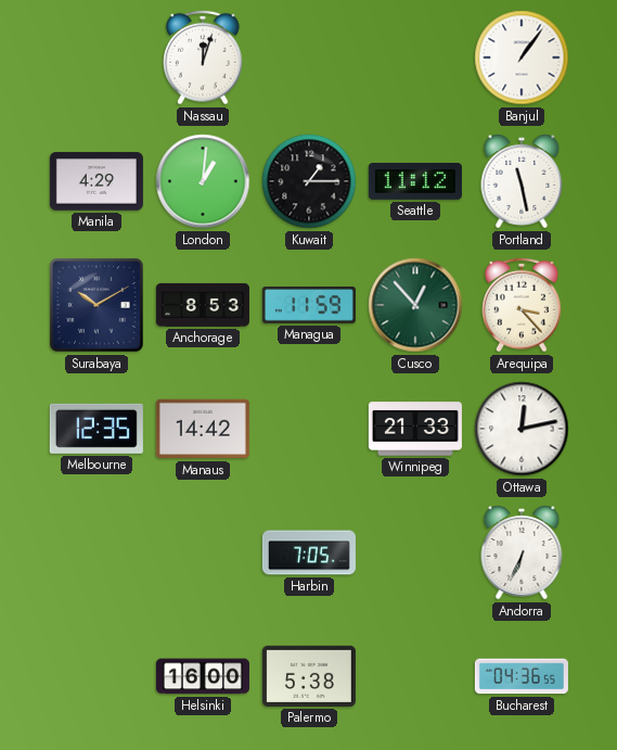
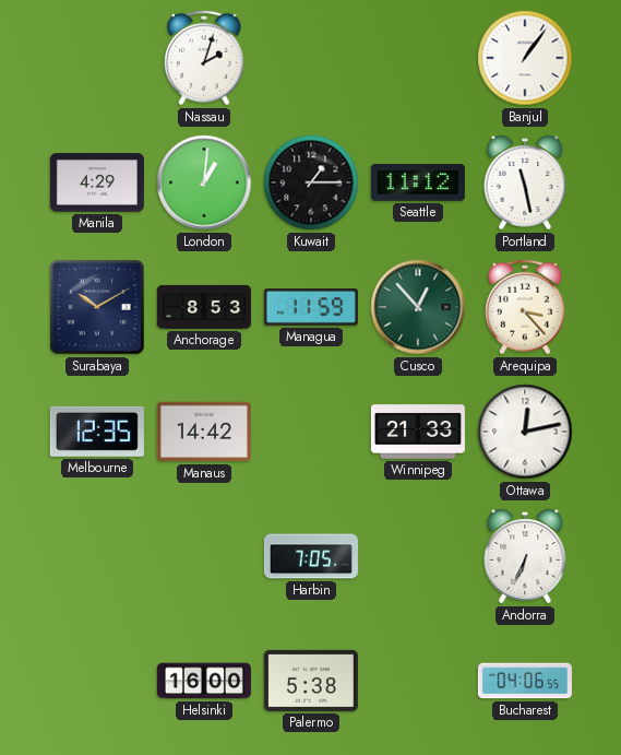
Nassau: 12:03 -> 2:03
Bucharest: 04:36 -> 04:06
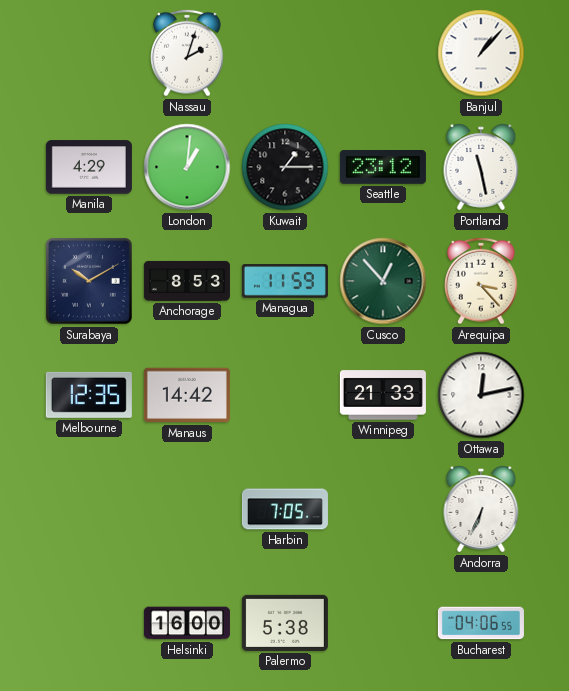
Banjul: 1:06 -> 1:07
Seattle: 11:12 -> 23:12
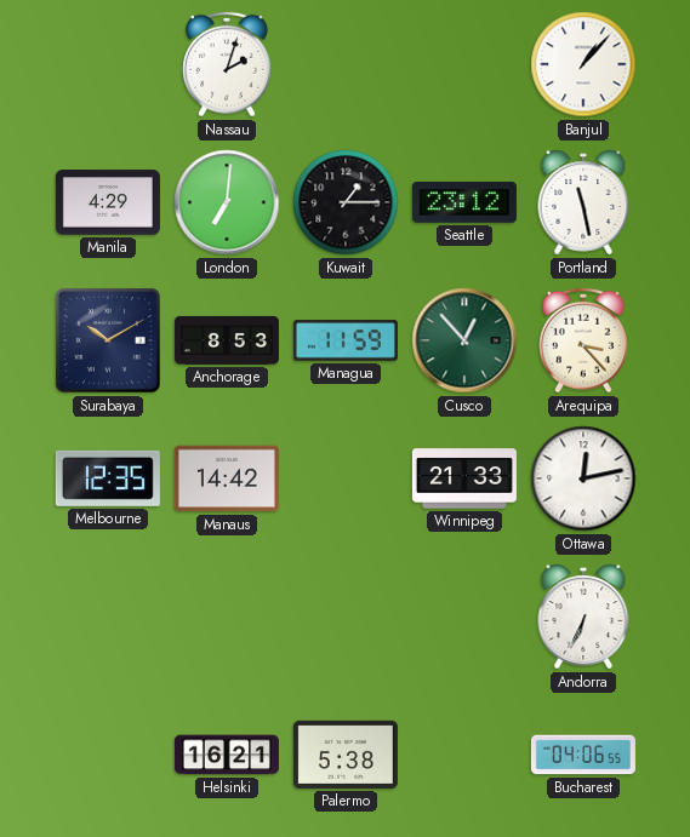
London: 1:01 -> 7:01
Harbin: 7:05 -> none
Helsinki: 16:00 -> 16:21
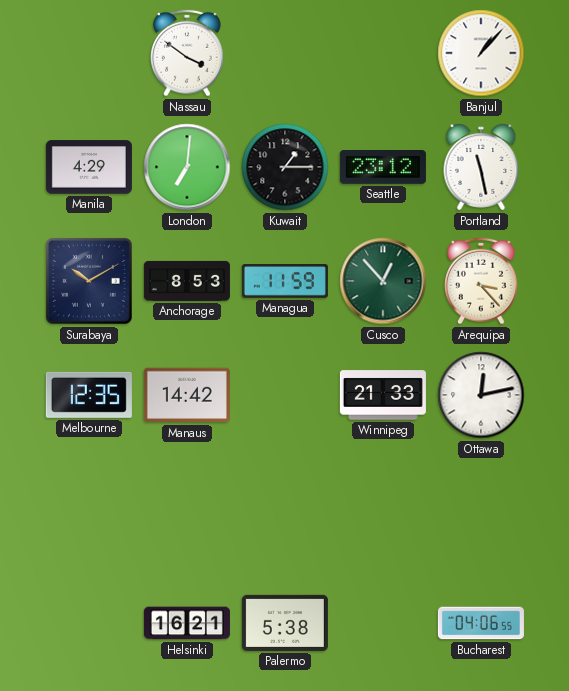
Nassau: 2:03 -> 3:51
Andorra: 6:34 -> none
